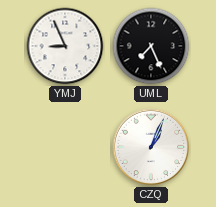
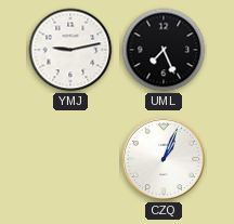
YMJ: 8:56 -> 9:13
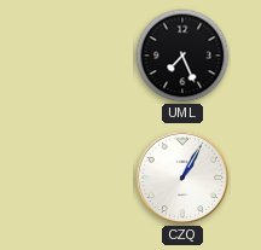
YMJ: 9:13 -> none
CZQ: 1:04 -> 1:05
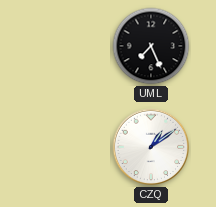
CZQ: 1:05 -> 1:09
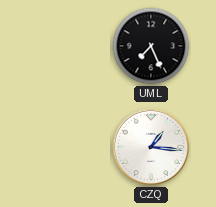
CZQ: 1:09 -> 1:16
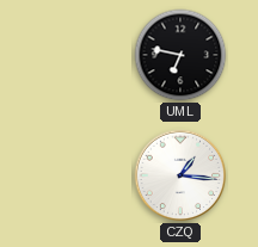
UML: 7:26 -> 6:47
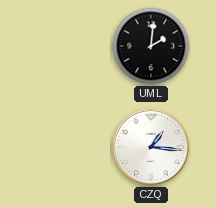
UML: 6:47 -> 2:01
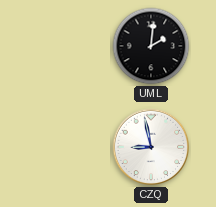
CZQ: 1:16 -> 8:58
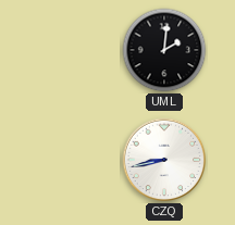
CZQ: 8:58 -> 8:43
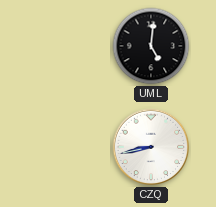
UML: 2:01 -> 5:01
